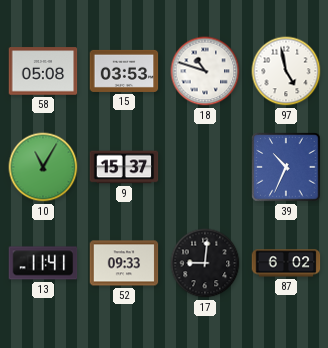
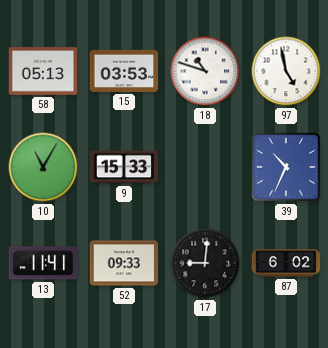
58: 05:08 -> 05:13
9: 15:37 -> 15:33
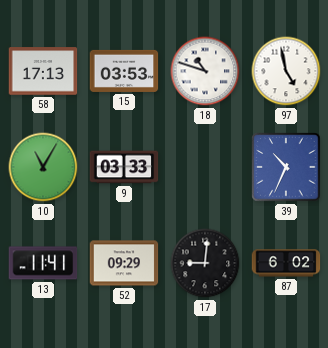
58: 05:13 -> 17:13
9: 15:33 -> 03:33
52: 09:33 -> 09:29
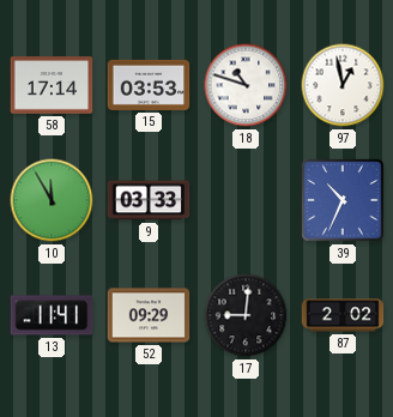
58: 17:13 -> 17:14
97: 4:58 -> 12:58
10: 11:05 -> 11:55
87: 6:02 -> 2:02
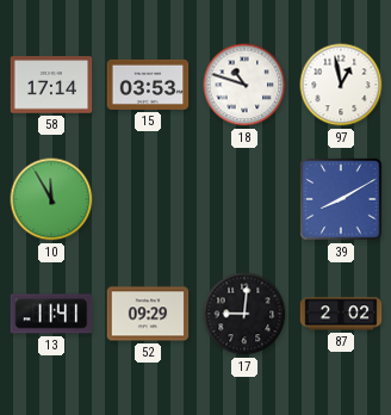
9: 03:33 -> none
39: 10:34 -> 8:10
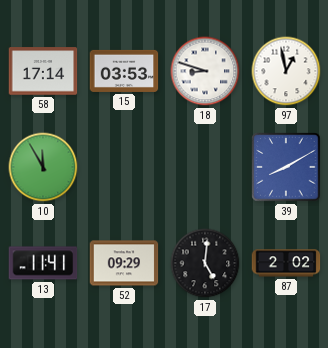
18: 10:48 -> 8:48
17: 9:01 -> 5:01
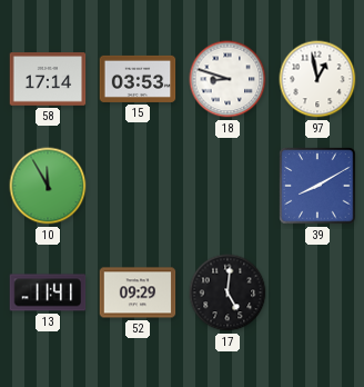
87: 2:02 -> none
